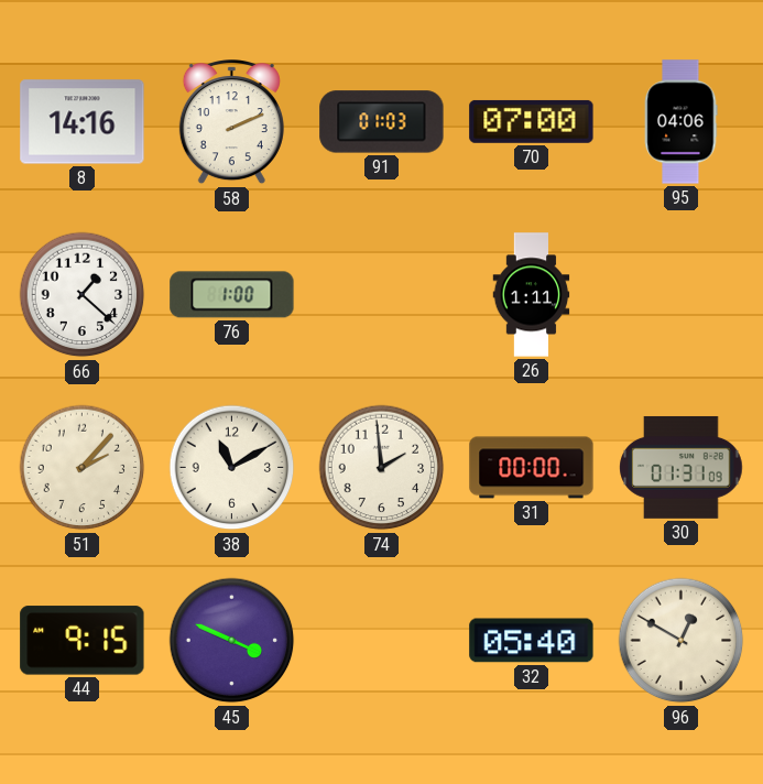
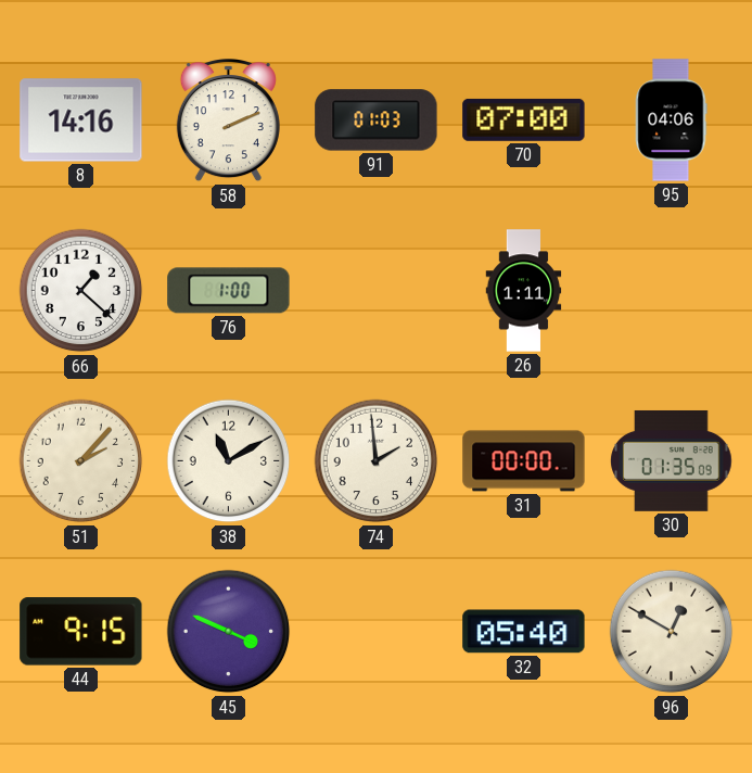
30: 01:31 -> 01:35
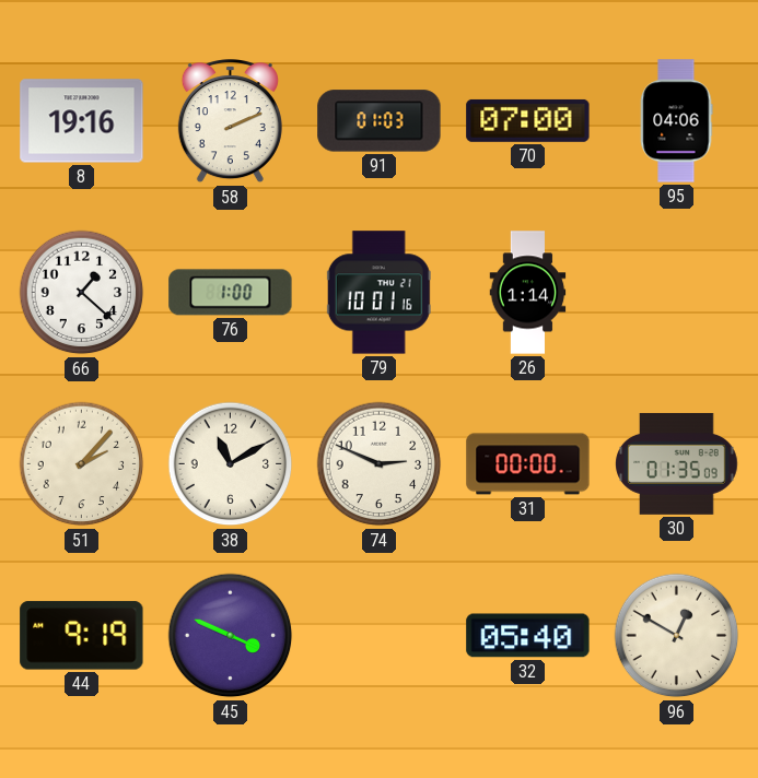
8: 14:16 -> 19:16
79: none -> 10:01
26: 1:11 -> 1:14
74: 1:59 -> 2:49
44: 9:15 -> 9:19
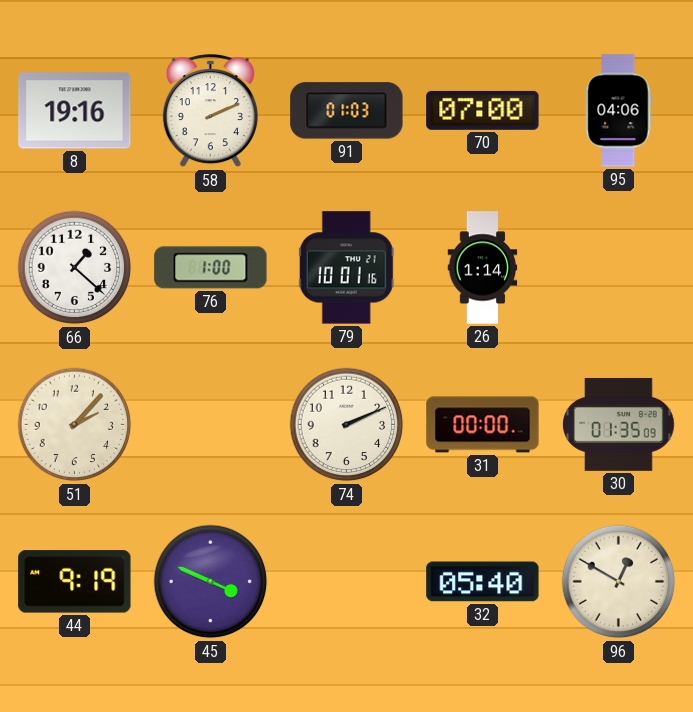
38: 11:10 -> none
74: 2:49 -> 2:11
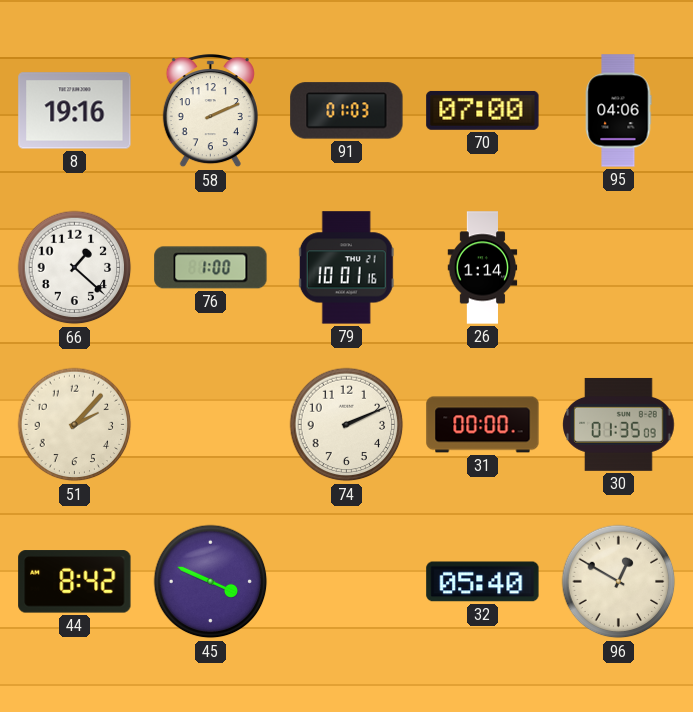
44: 9:19 -> 8:42
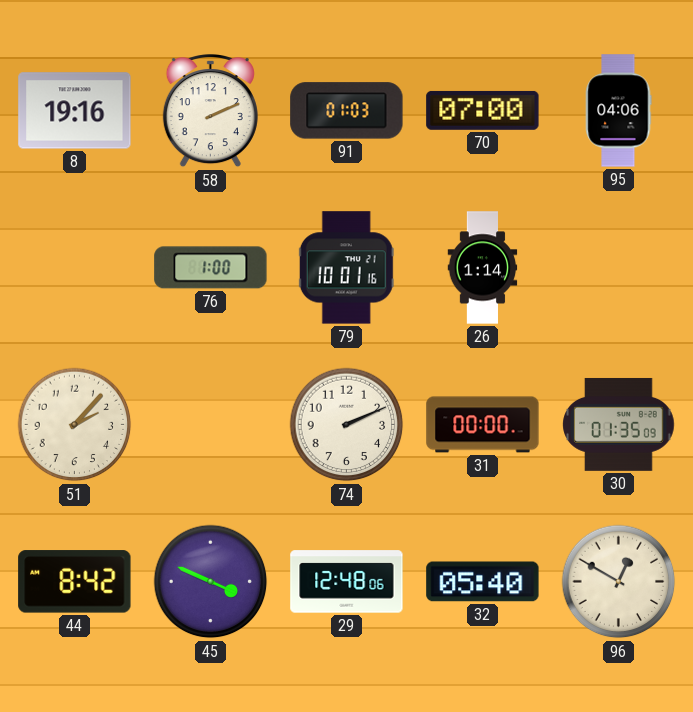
66: 1:22 -> none
29: none -> 12:48
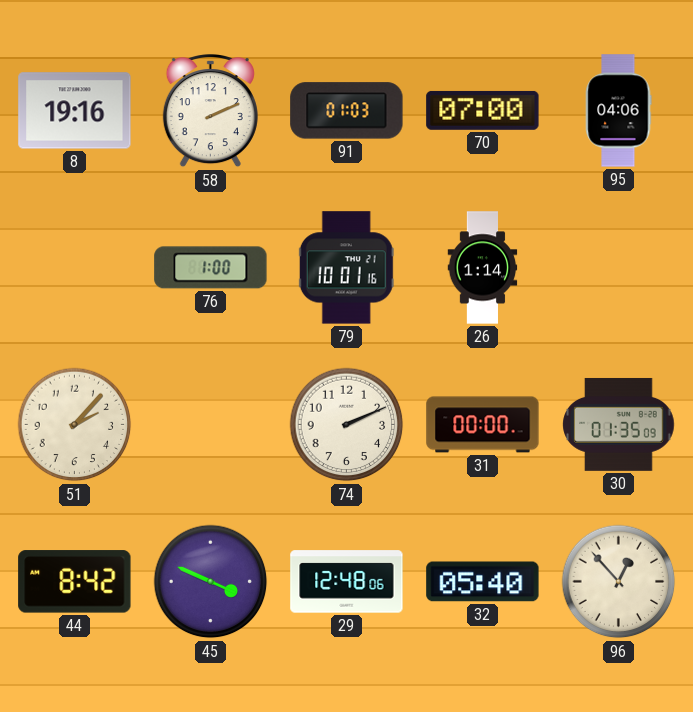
96: 12:50 -> 12:53
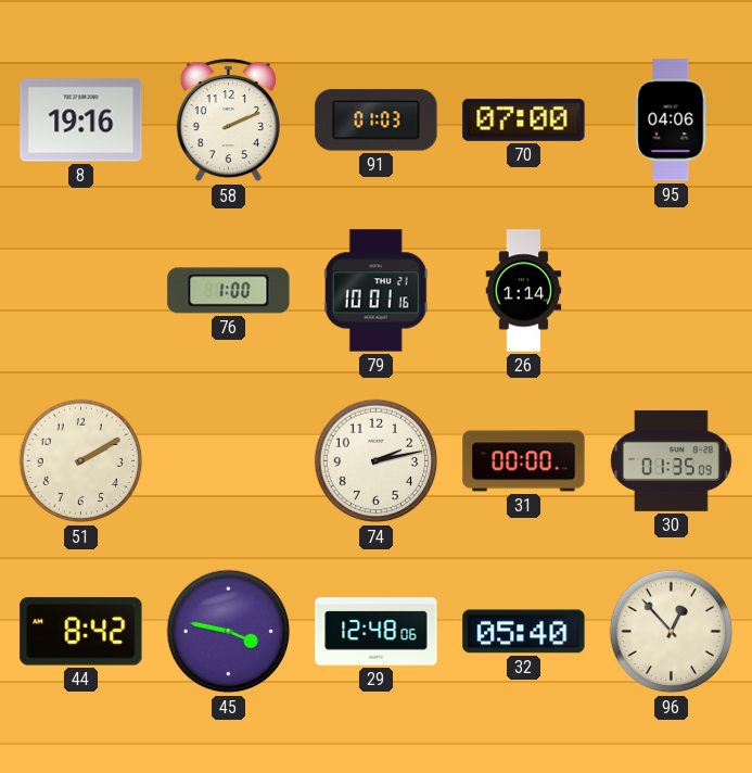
51: 2:07 -> 2:10
74: 2:11 -> 2:13
45: 3:49 -> 3:47
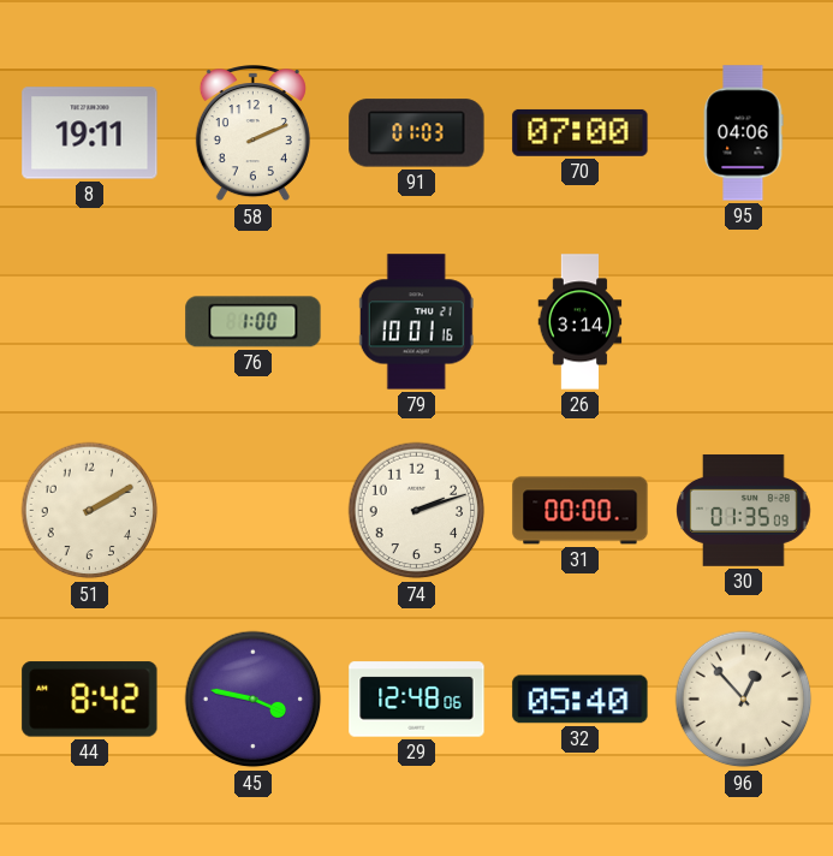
8: 19:16 -> 19:11
26: 1:14 -> 3:14
74: 2:13 -> 2:12
